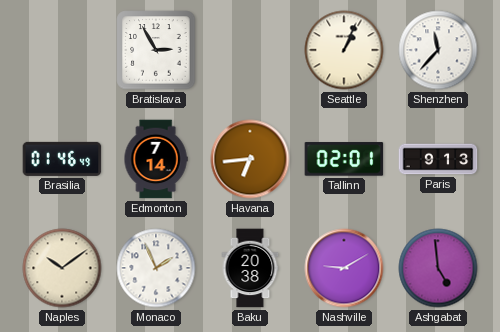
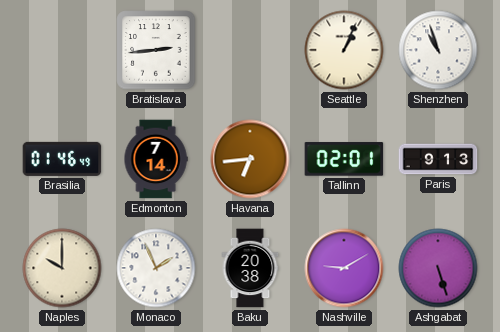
Bratislava: 2:55 -> 2:44
Shenzhen: 11:37 -> 10:57
Naples: 10:09 -> 10:00
Ashgabat: 4:59 -> 5:27
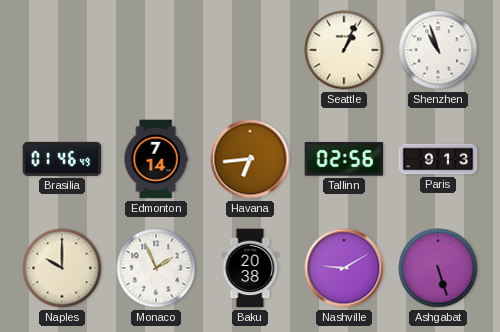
Bratislava: 2:44 -> none
Tallinn: 02:01 -> 02:56
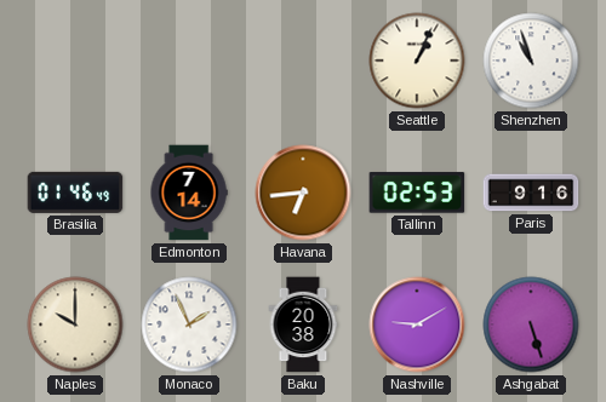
Tallinn: 02:56 -> 02:53
Paris: 9:13 -> 9:16
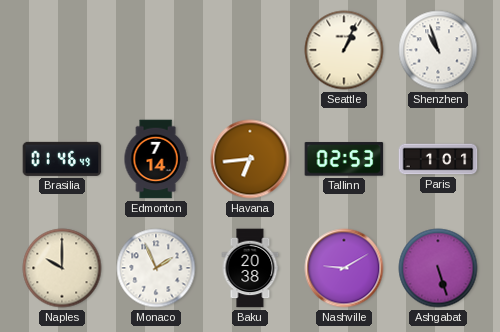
Paris: 9:16 -> 1:01
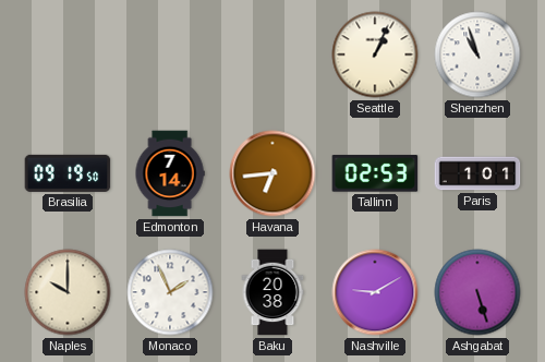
Brasilia: 01:46 -> 09:19
